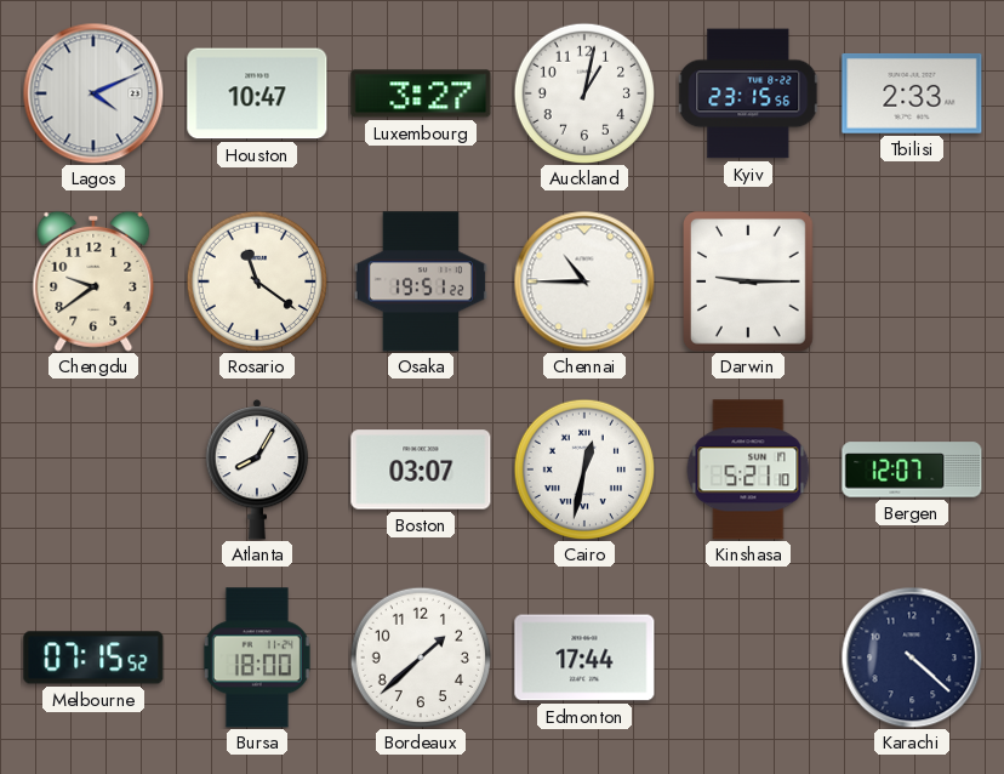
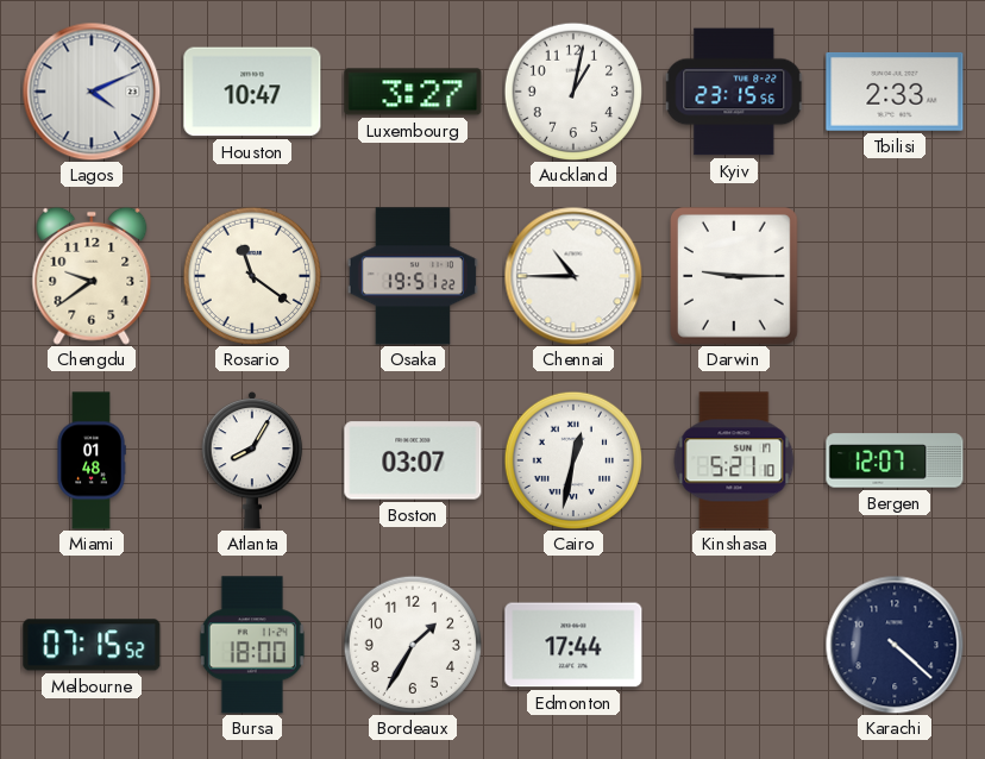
Miami: none -> 01:48
Bordeaux: 1:38 -> 1:35
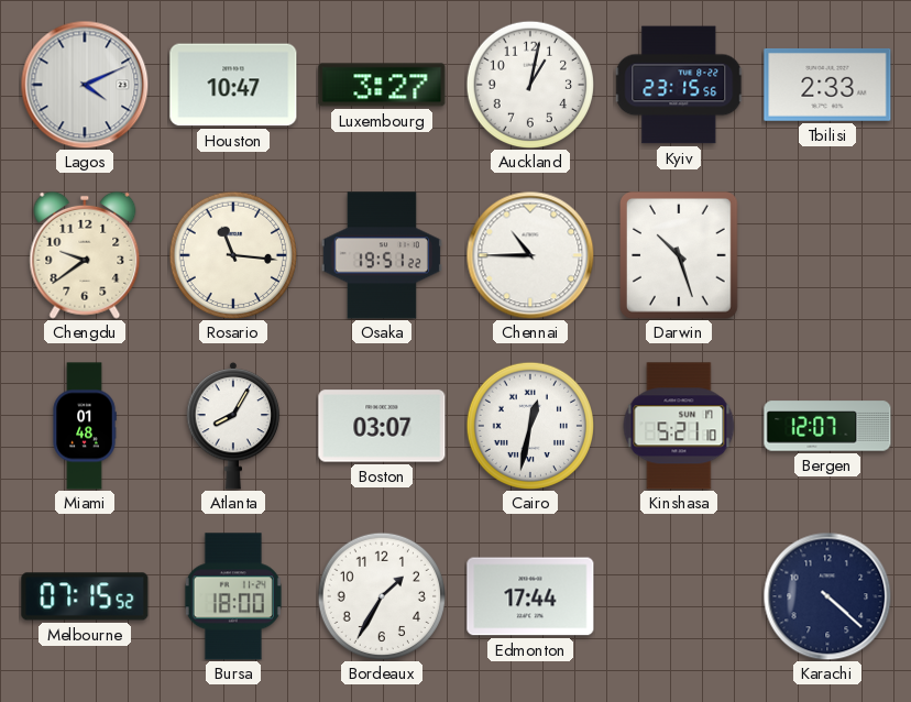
Rosario: 11:21 -> 11:16
Darwin: 9:15 -> 10:27
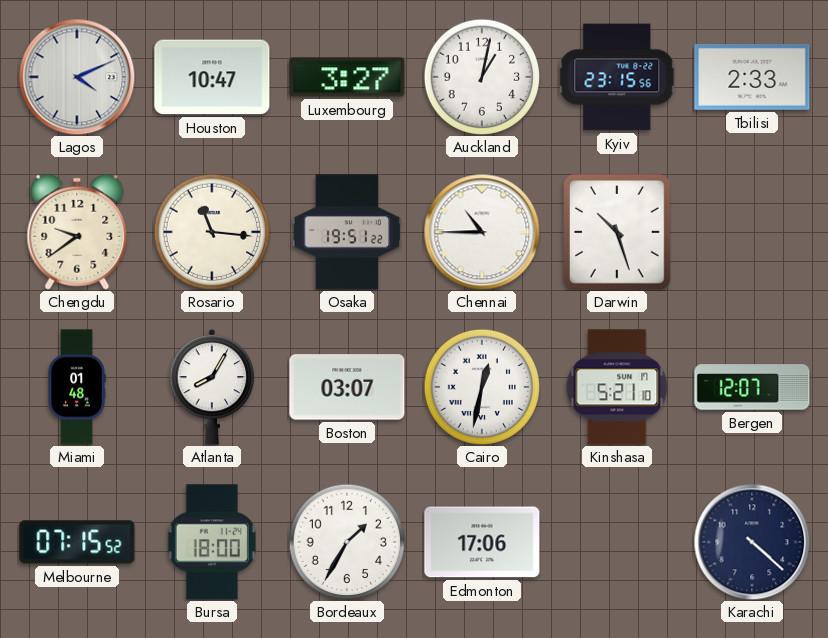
Edmonton: 17:44 -> 17:06
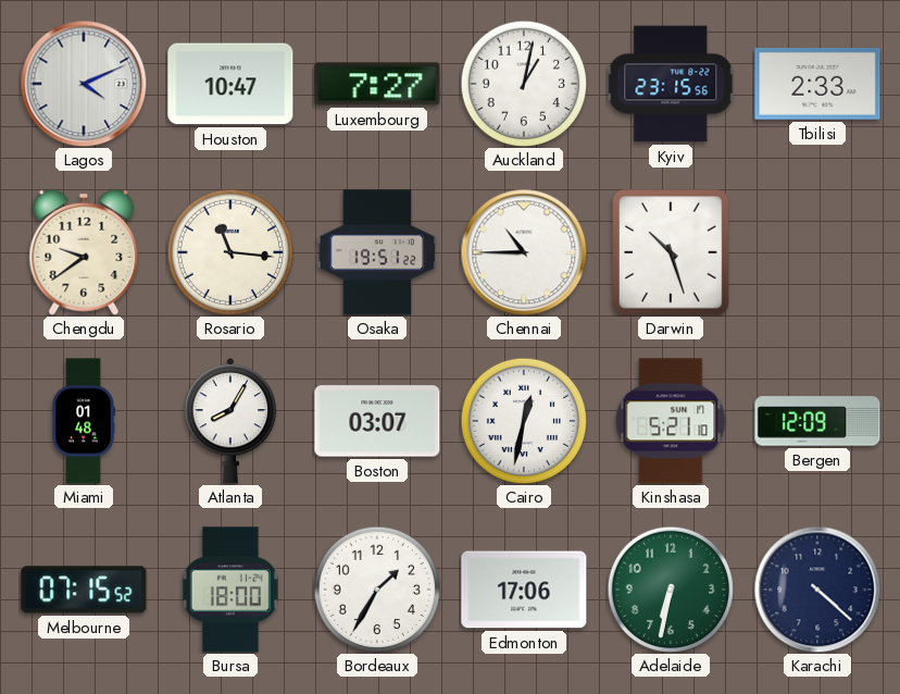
Luxembourg: 3:27 -> 7:27
Bergen: 12:07 -> 12:09
Adelaide: none -> 6:32
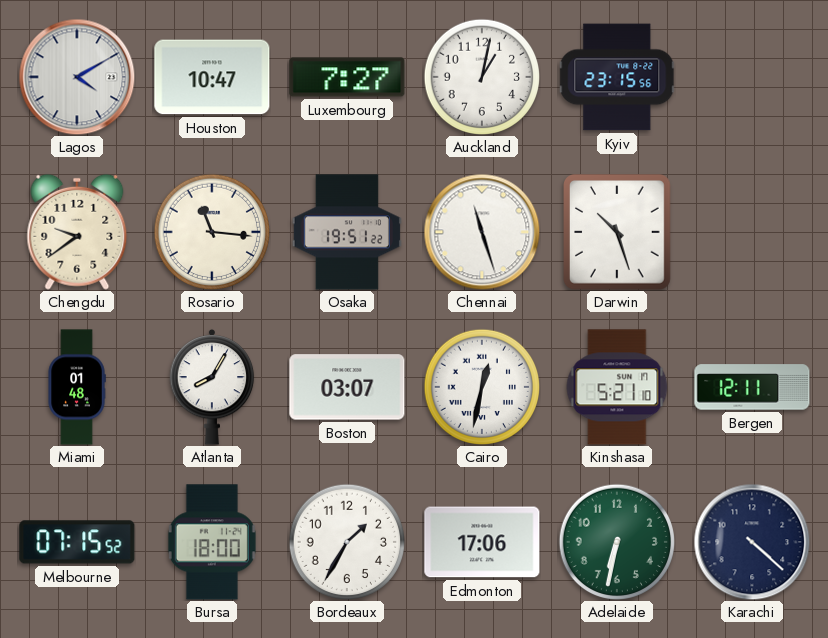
Lagos: 4:11 -> 4:10
Tbilisi: 2:33 -> none
Chennai: 10:45 -> 11:27
Bergen: 12:09 -> 12:11
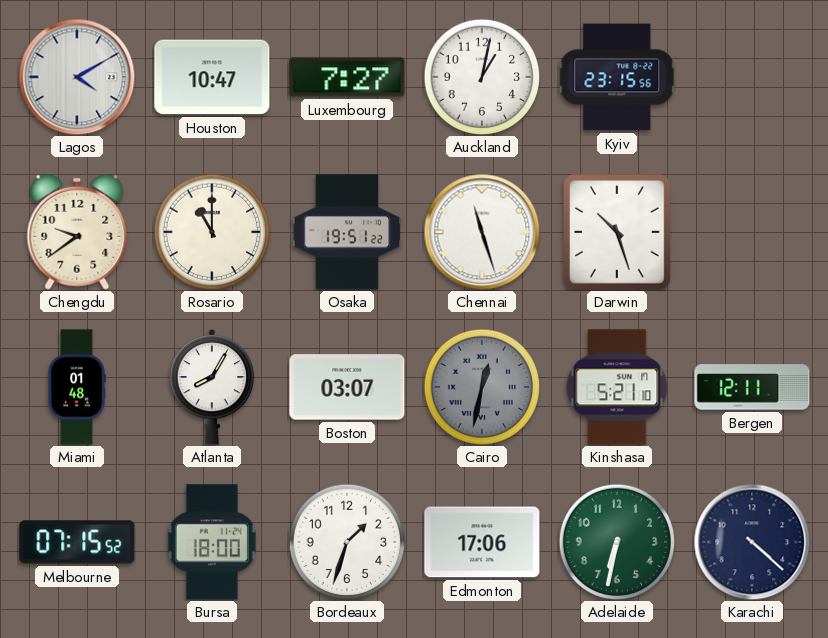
Rosario: 11:16 -> 11:00
Cairo dial: white -> grey
Bordeaux: 1:35 -> 1:33
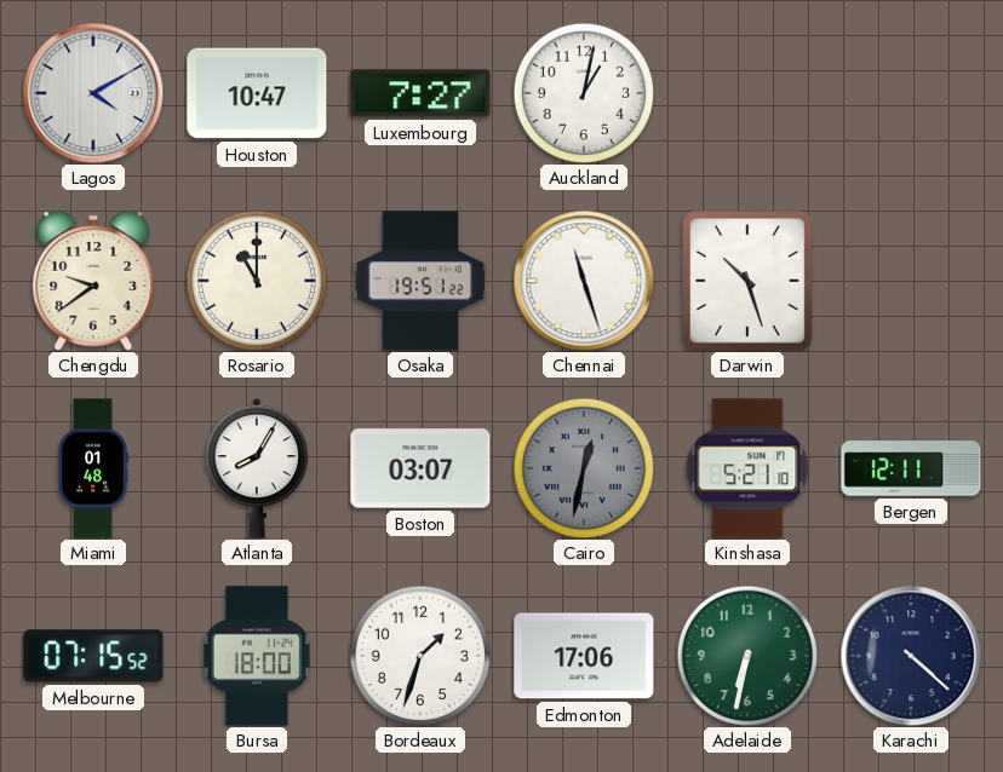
Kyiv: 23:15 -> none
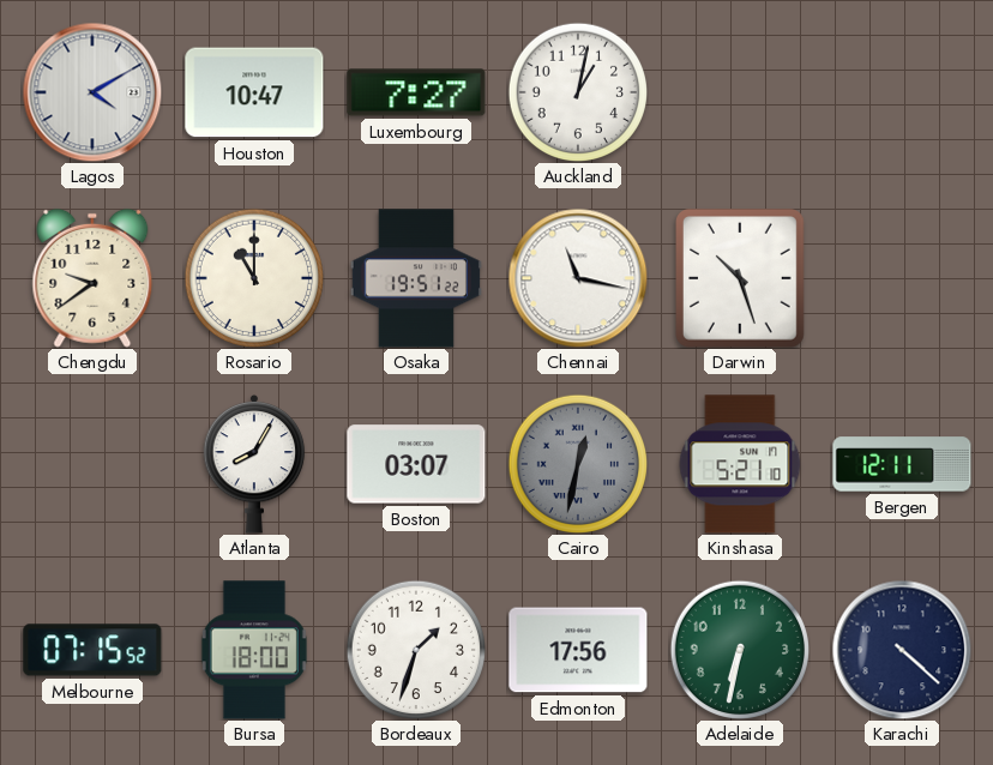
Chennai: 11:27 -> 11:17
Miami: 01:48 -> none
Edmonton: 17:06 -> 17:56
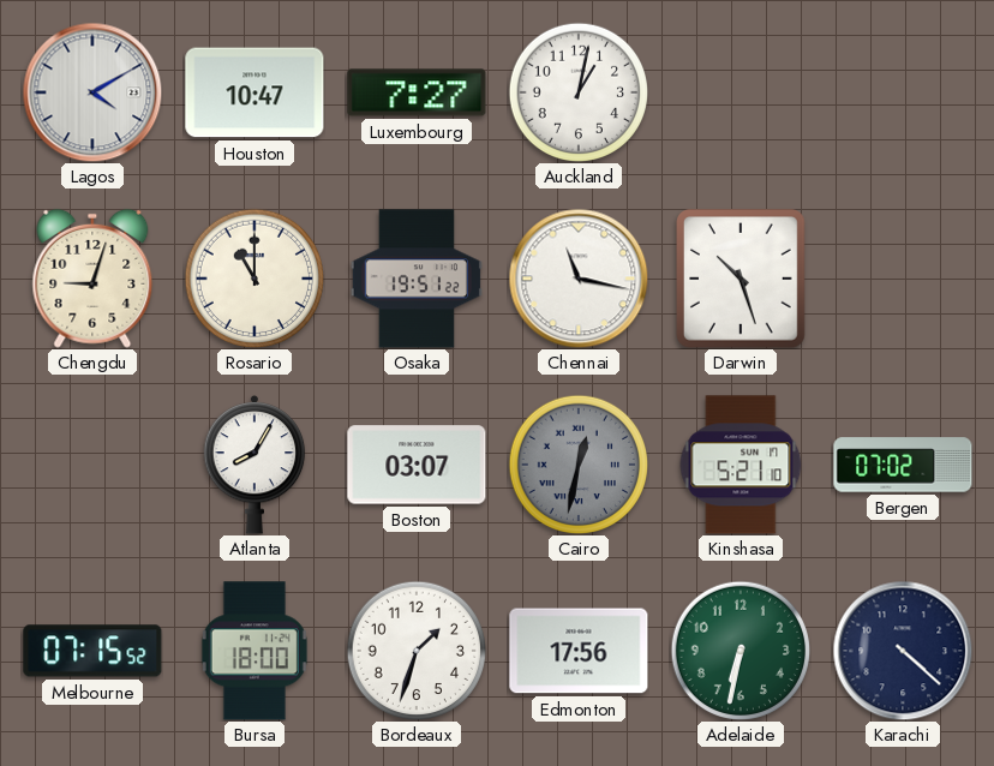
Chengdu: 9:39 -> 9:03
Bergen: 12:11 -> 07:02
